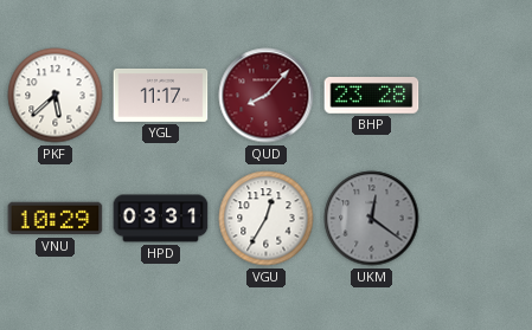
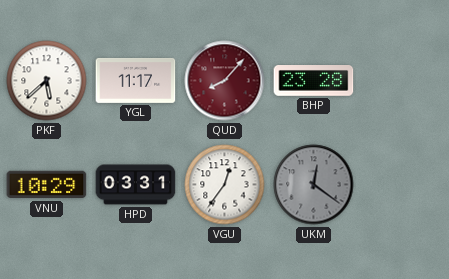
VGU: 12:35 -> 12:36
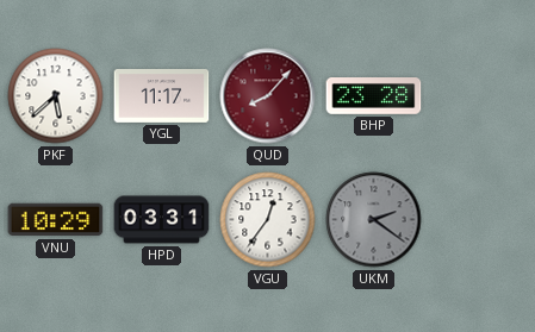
UKM: 12:21 -> 2:21
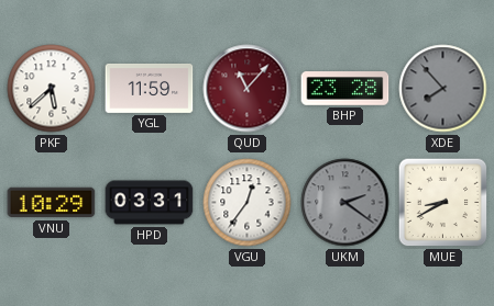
YGL: 11:17 -> 11:59
QUD: 8:07 -> 11:07
XDE: none -> 7:53
MUE: none -> 8:40
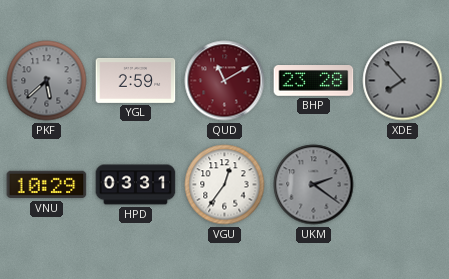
PKF dial: white -> grey
YGL: 11:59 -> 2:59
QUD: 11:07 -> 11:10
MUE: 8:40 -> none
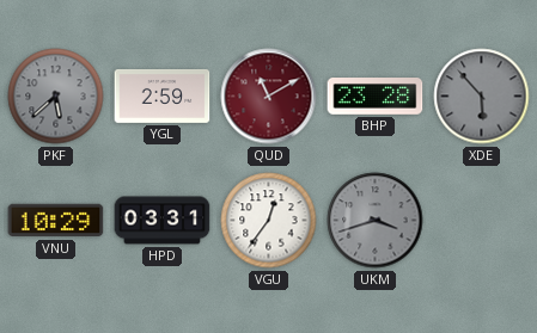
XDE: 7:53 -> 5:53
UKM: 2:21 -> 3:42
